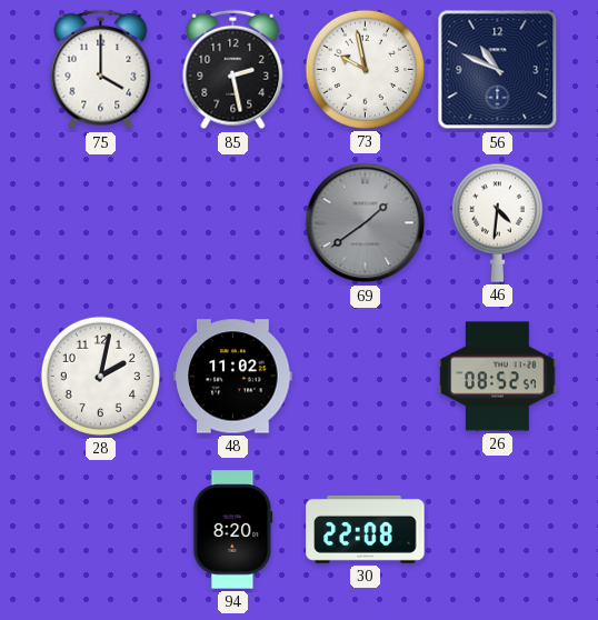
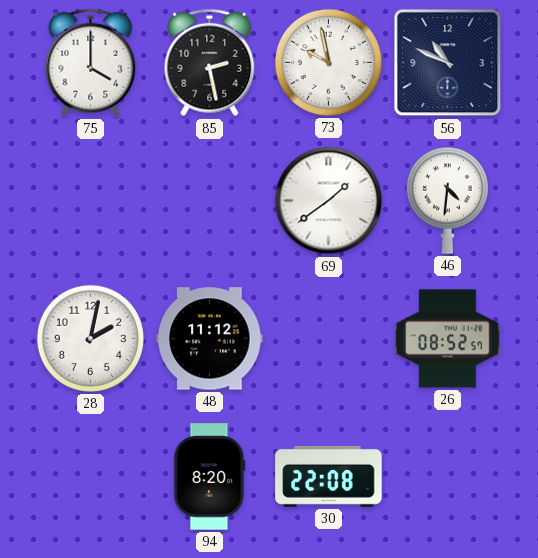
69 dial: grey -> white
48: 11:02 -> 11:12
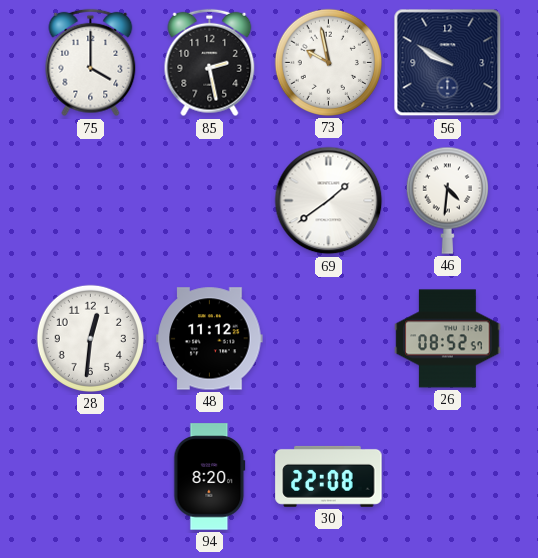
56: 10:49 -> 9:50
28: 2:02 -> 12:31
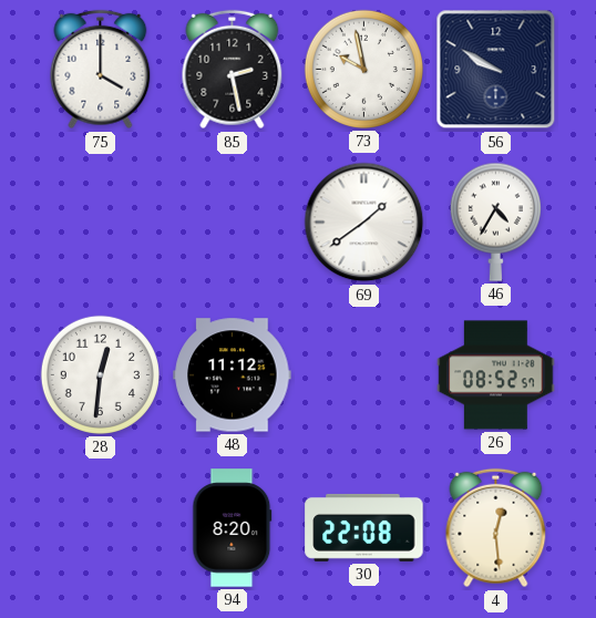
46: 4:31 -> 4:35
4: none -> 12:29
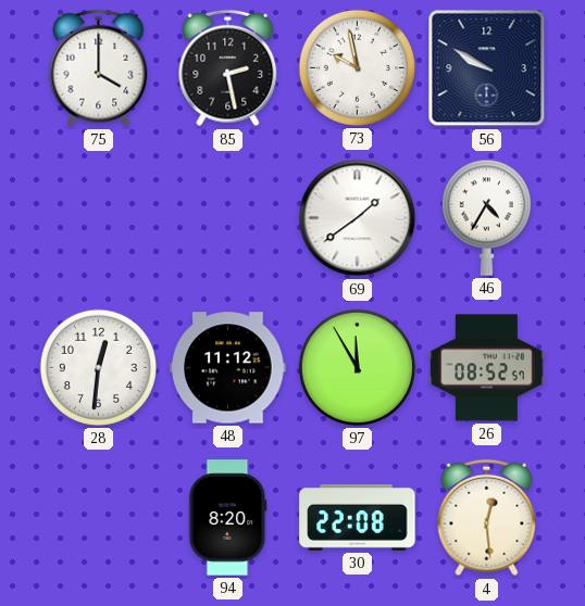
97: none -> 11:55
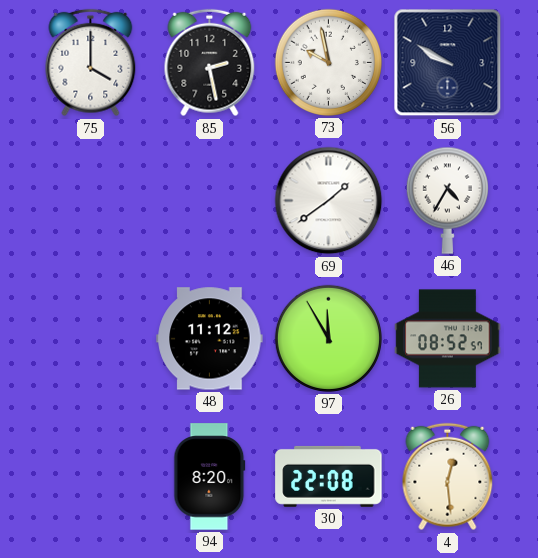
28: 12:31 -> none
